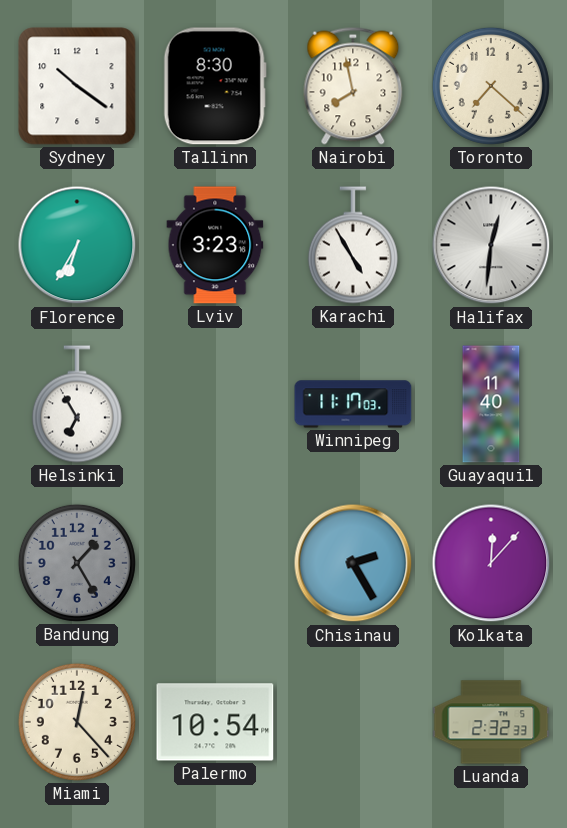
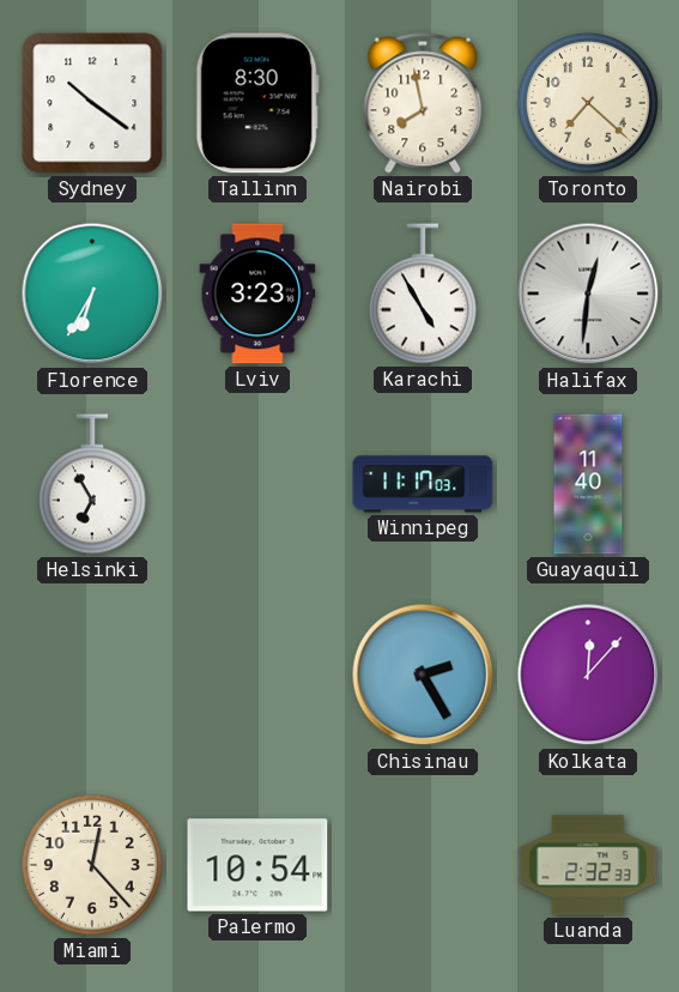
Bandung: 1:25 -> none
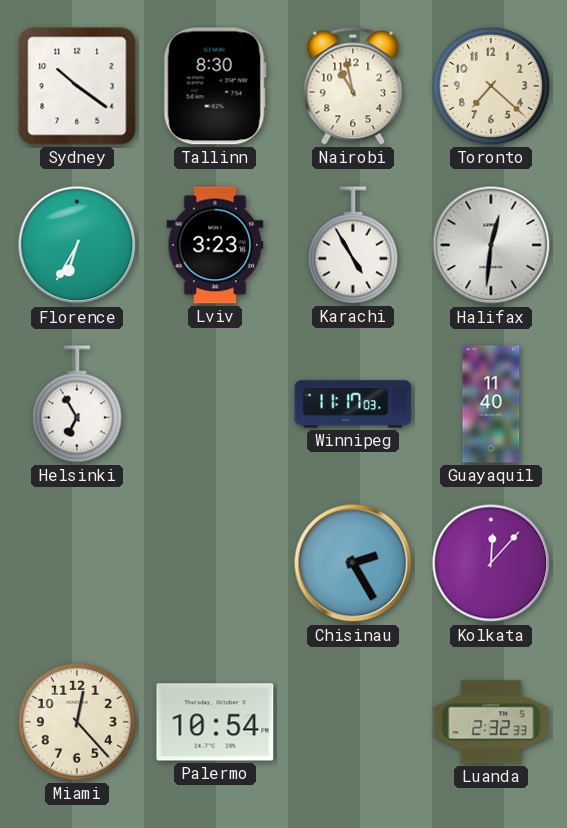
Nairobi: 7:58 -> 10:58
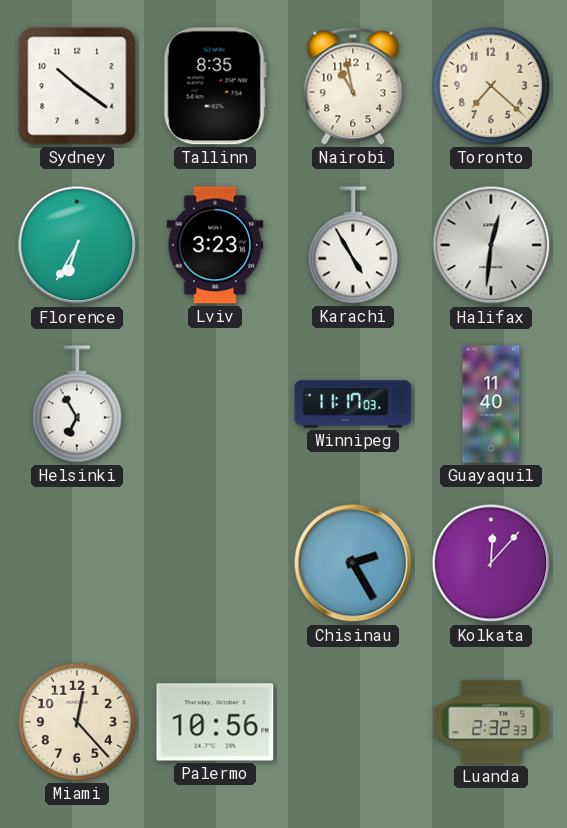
Tallinn: 8:30 -> 8:35
Palermo: 10:54 -> 10:56
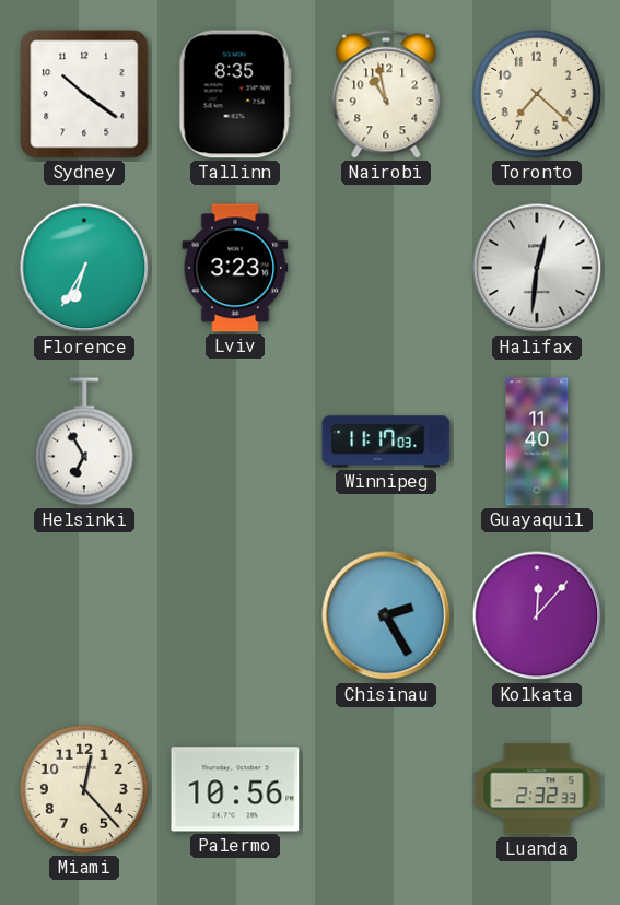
Karachi: 4:55 -> none
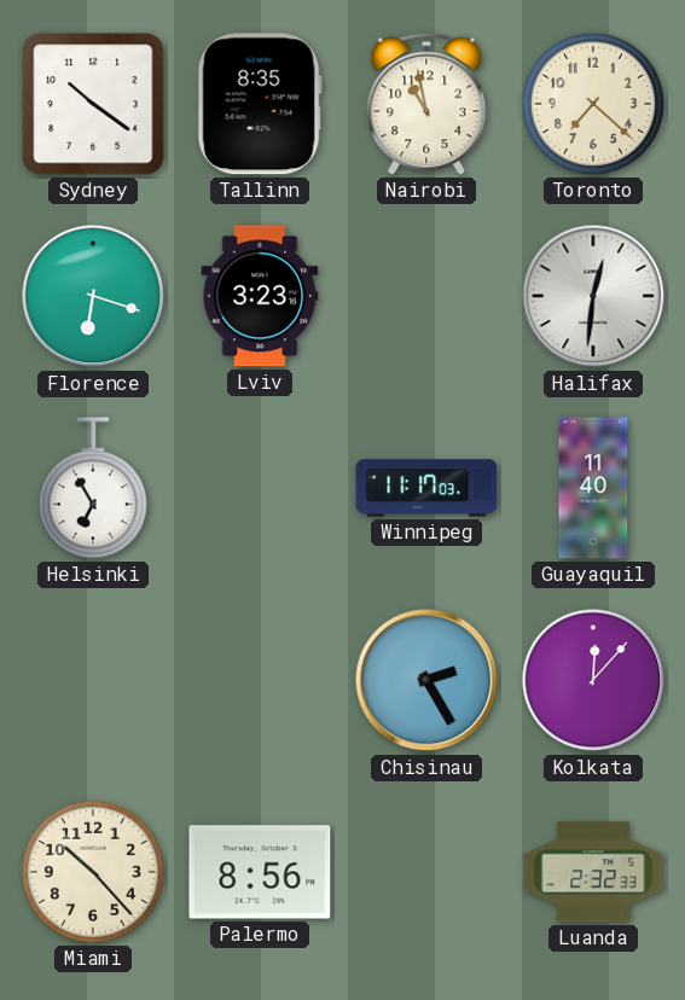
Florence: 6:35 -> 6:18
Miami: 12:23 -> 10:23
Palermo: 10:56 -> 8:56
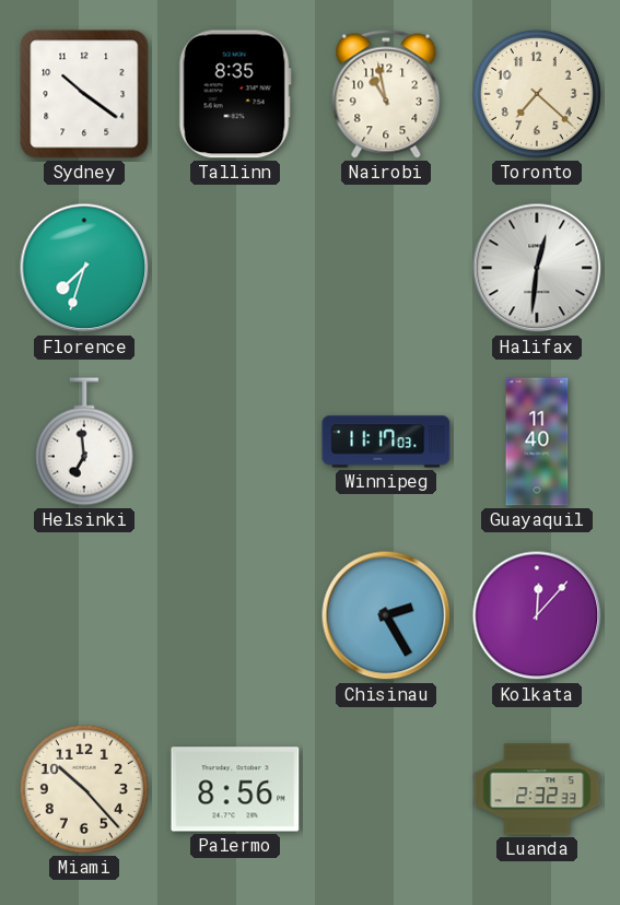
Florence: 6:18 -> 7:33
Lviv: 3:23 -> none
Helsinki: 6:55 -> 6:59
